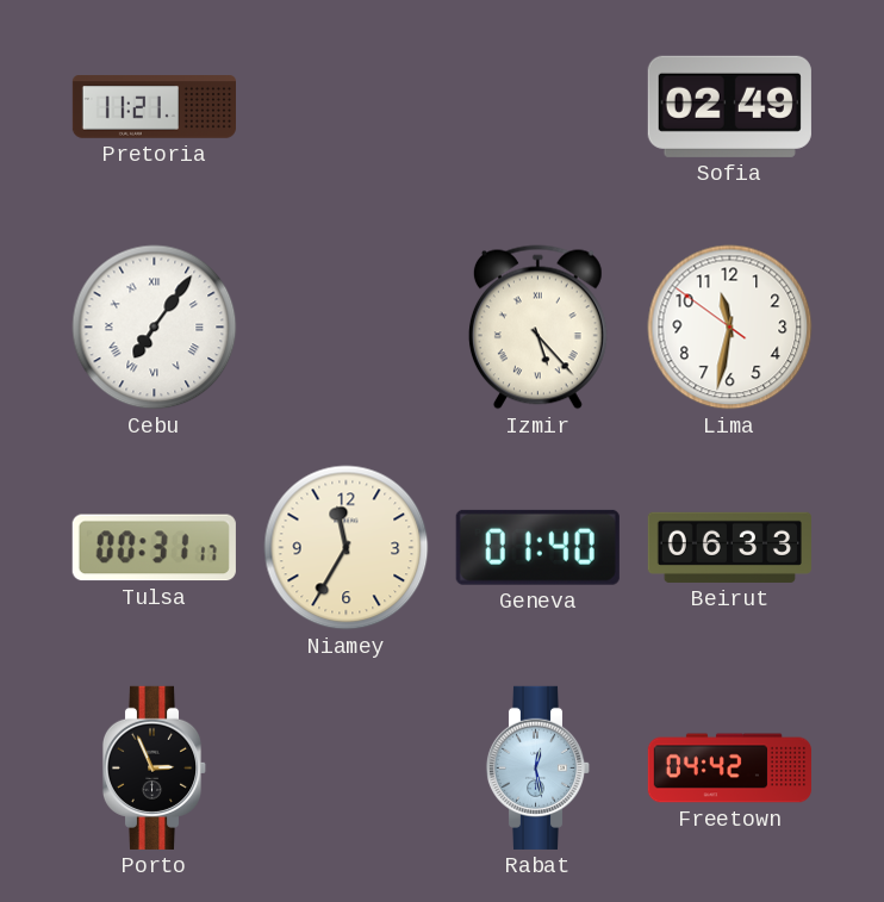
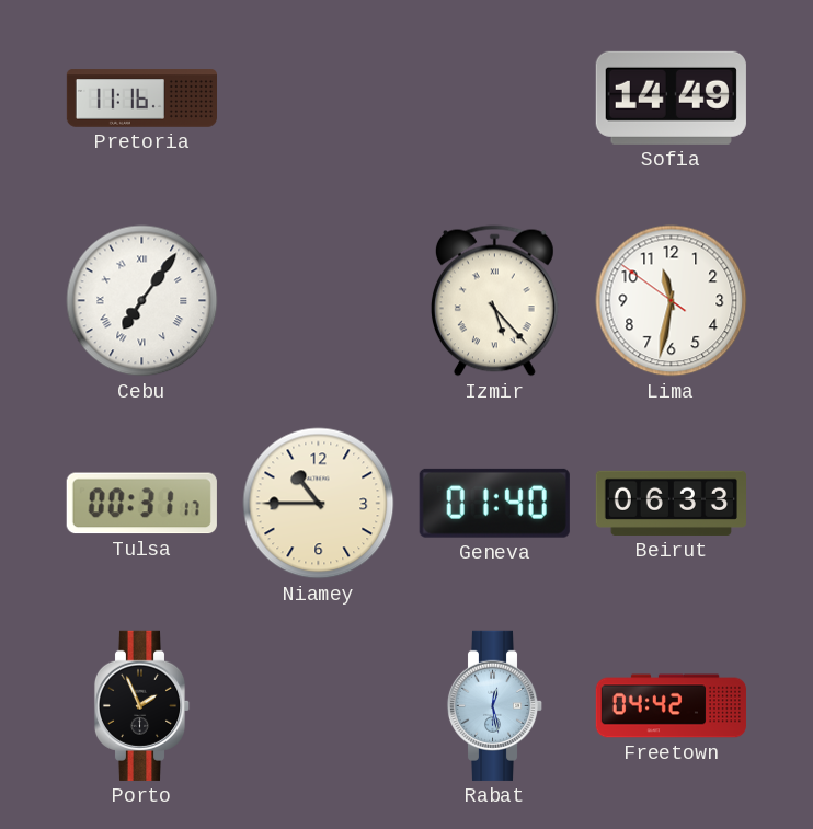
Pretoria: 11:21 -> 11:16
Sofia: 02:49 -> 14:49
Niamey: 11:35 -> 10:45
Porto: 2:56 -> 1:56
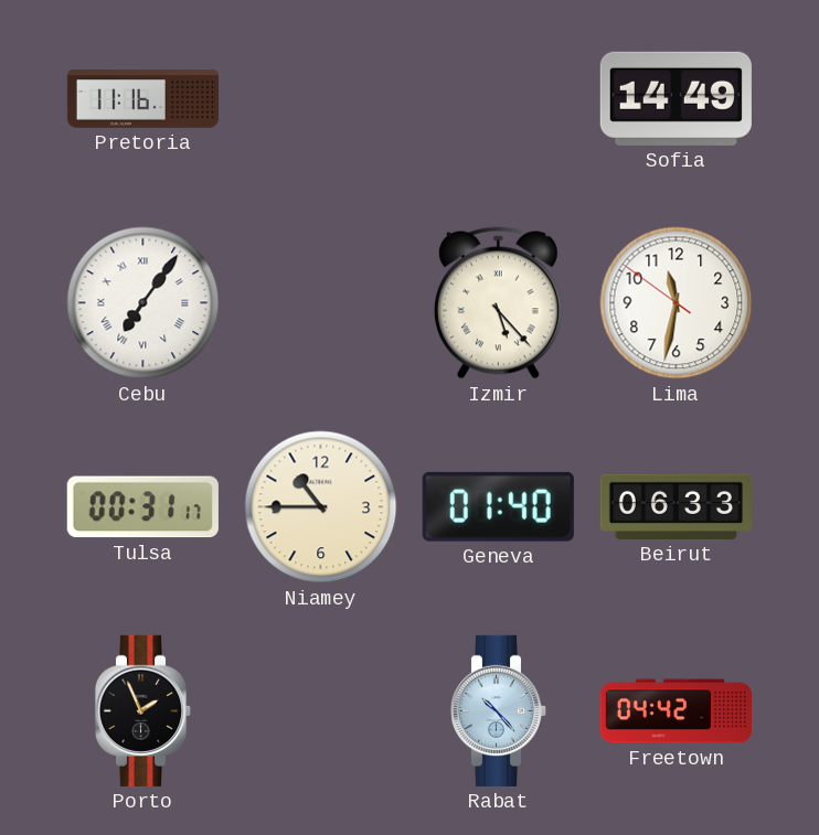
Rabat: 12:28 -> 10:23
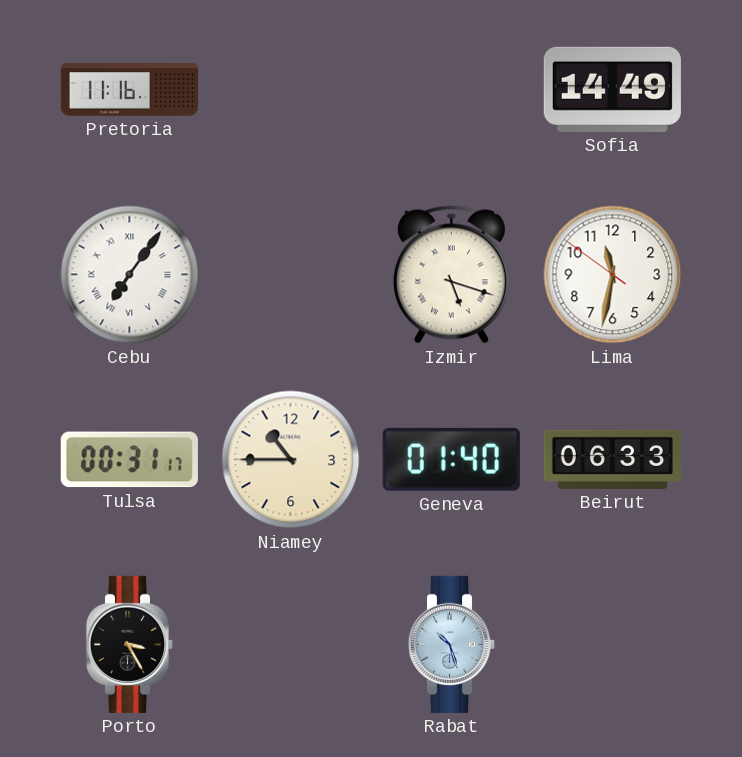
Izmir: 5:23 -> 5:18
Porto: 1:56 -> 3:25
Rabat: 10:23 -> 10:27
Freetown: 04:42 -> none
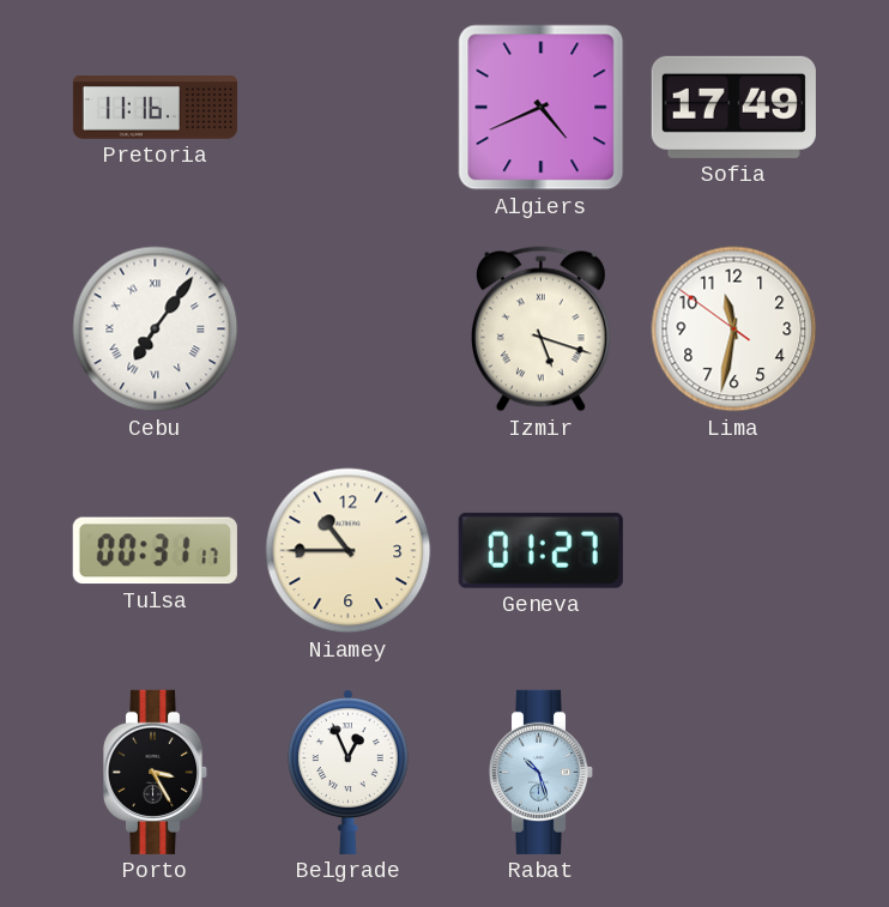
Algiers: none -> 4:41
Sofia: 14:49 -> 17:49
Geneva: 01:40 -> 01:27
Beirut: 06:33 -> none
Belgrade: none -> 12:56
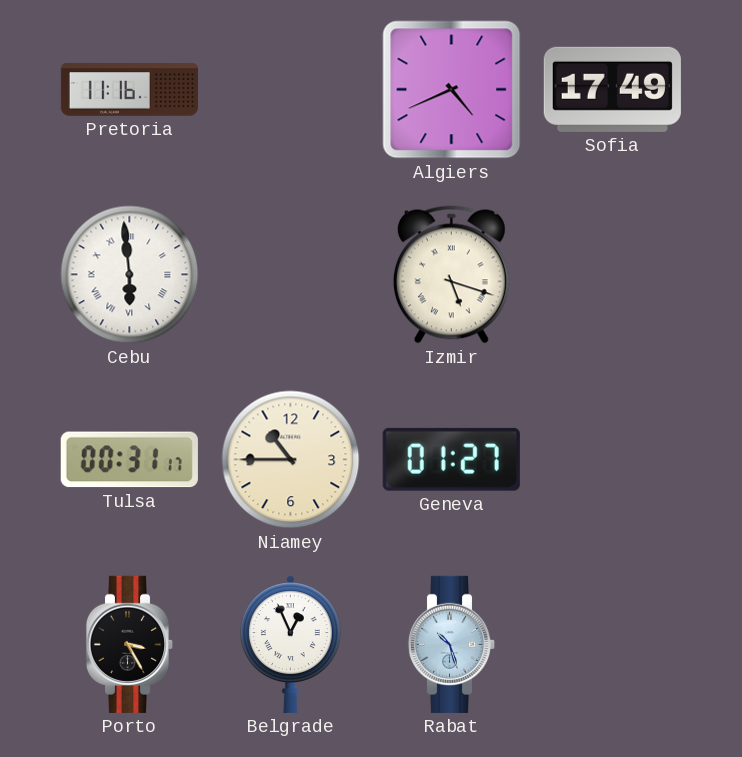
Cebu: 7:06 -> 5:59
Lima: 11:31 -> none
